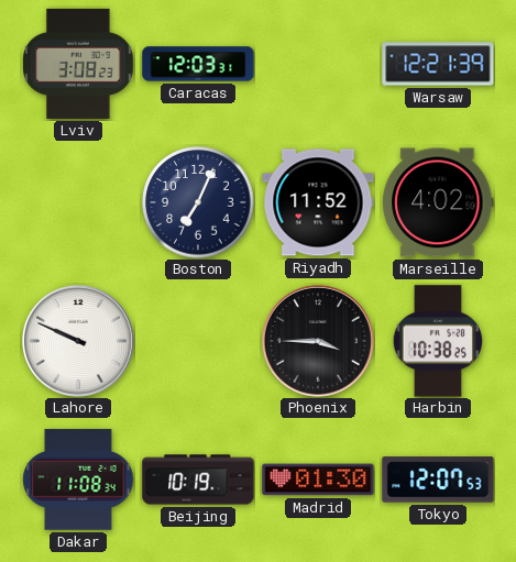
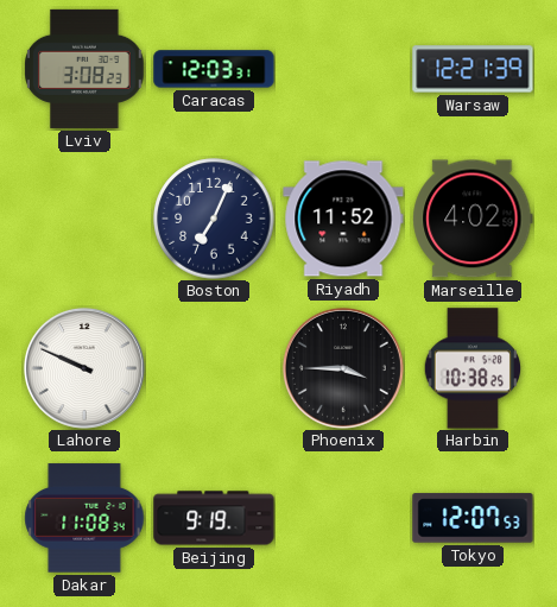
Beijing: 10:19 -> 9:19
Madrid: 01:30 -> none
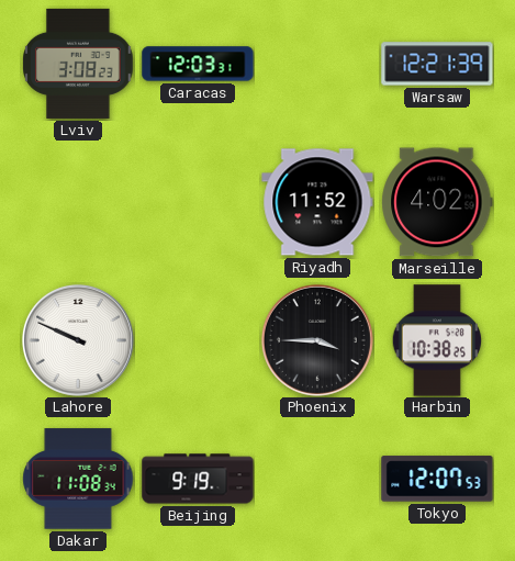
Boston: 7:04 -> none
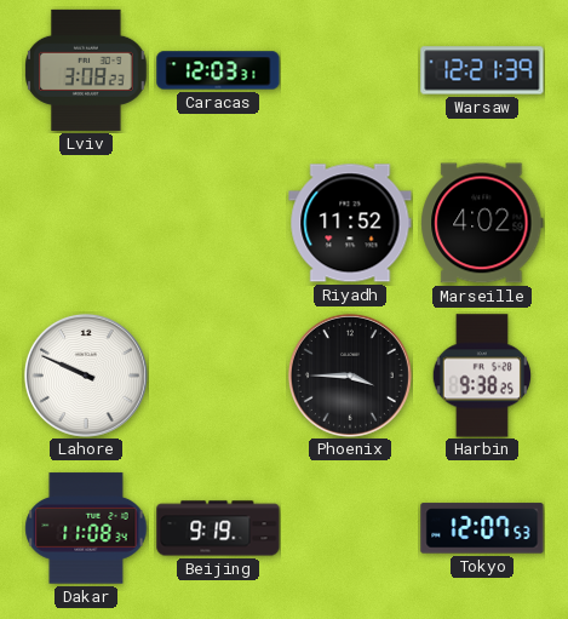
Harbin: 10:38 -> 9:38
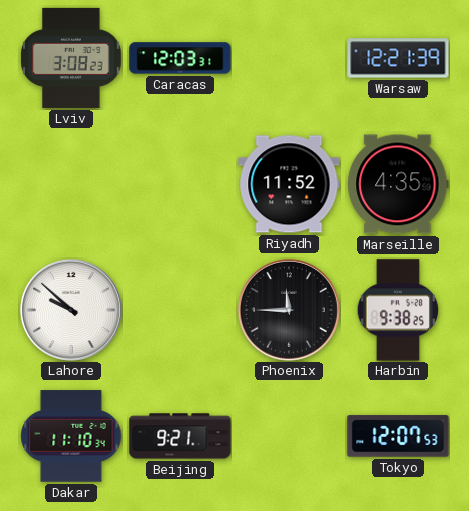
Marseille: 4:02 -> 4:35
Lahore: 9:49 -> 9:52
Phoenix: 3:45 -> 11:45
Dakar: 11:08 -> 11:10
Beijing: 9:19 -> 9:21
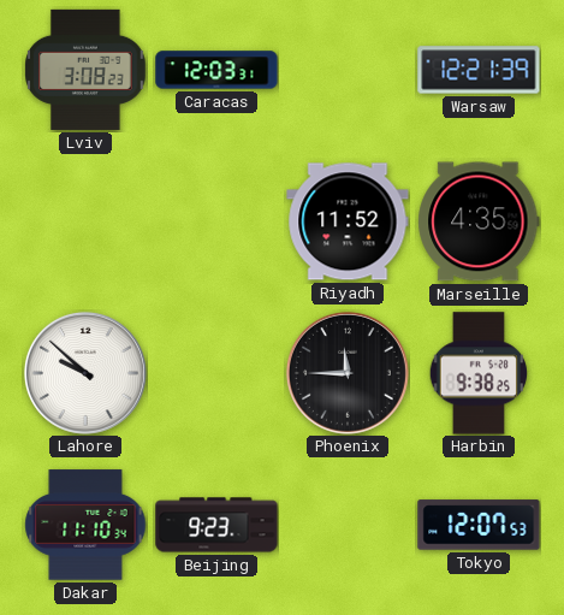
Beijing: 9:21 -> 9:23
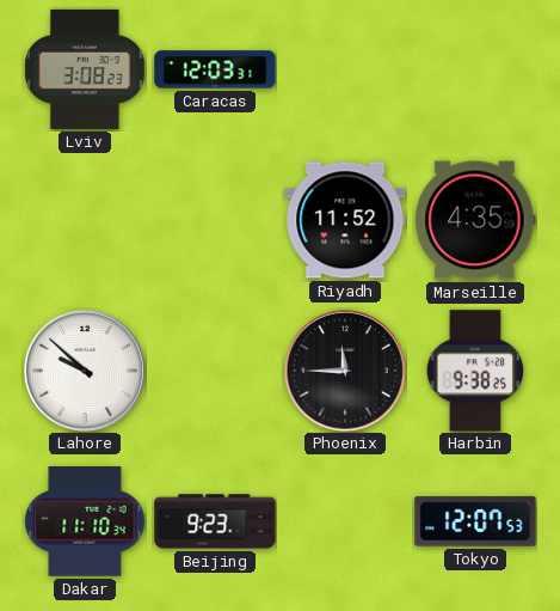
Warsaw: 12:21 -> none
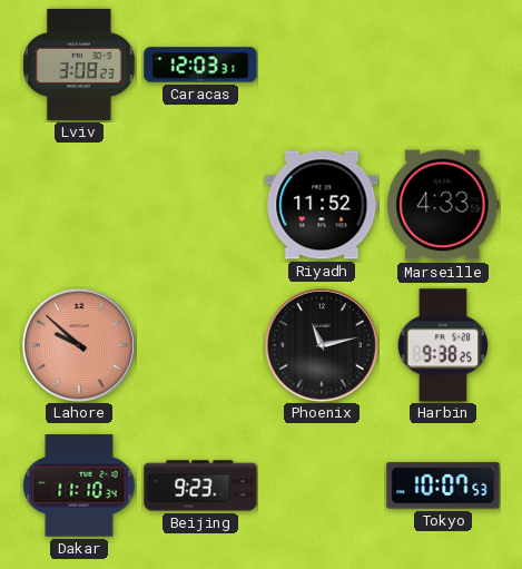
Marseille: 4:35 -> 4:33
Lahore dial: white -> salmon
Phoenix: 11:45 -> 11:13
Tokyo: 12:07 -> 10:07
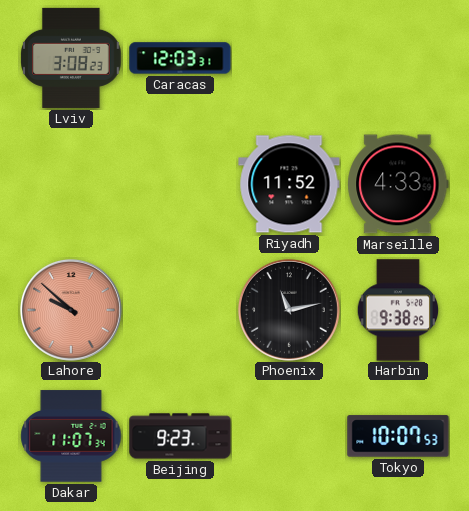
Dakar: 11:10 -> 11:07
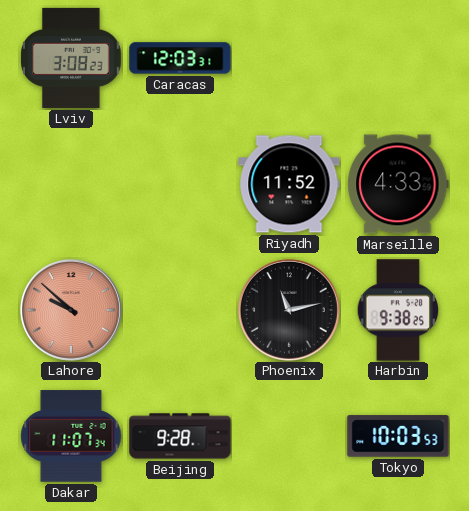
Beijing: 9:23 -> 9:28
Tokyo: 10:07 -> 10:03
